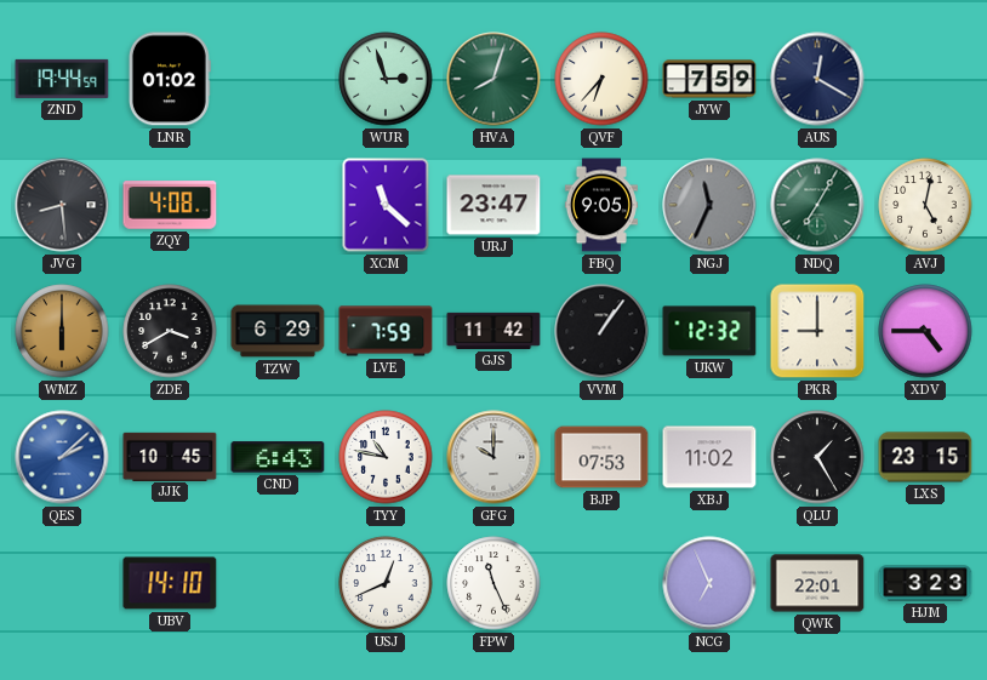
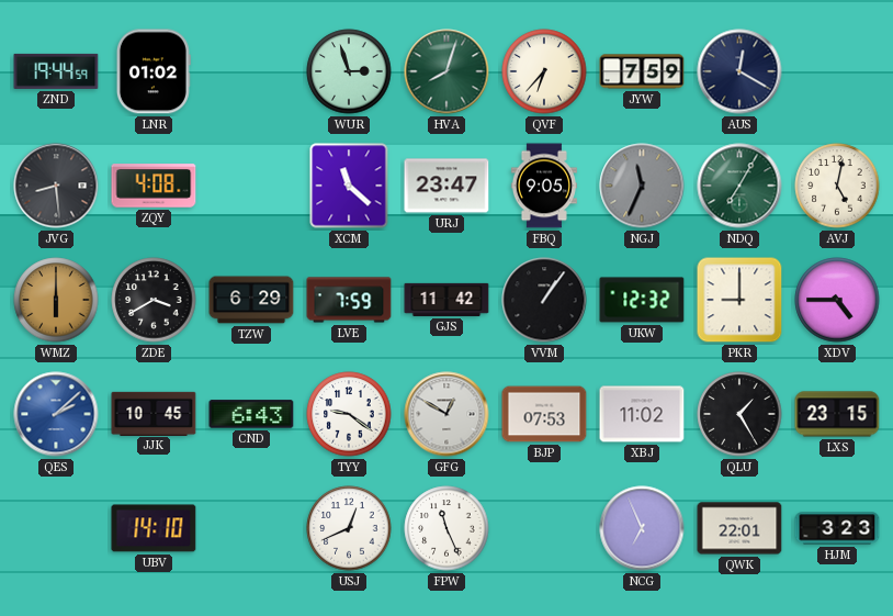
TYY: 10:47 -> 9:21
GFG: 10:00 -> 12:50
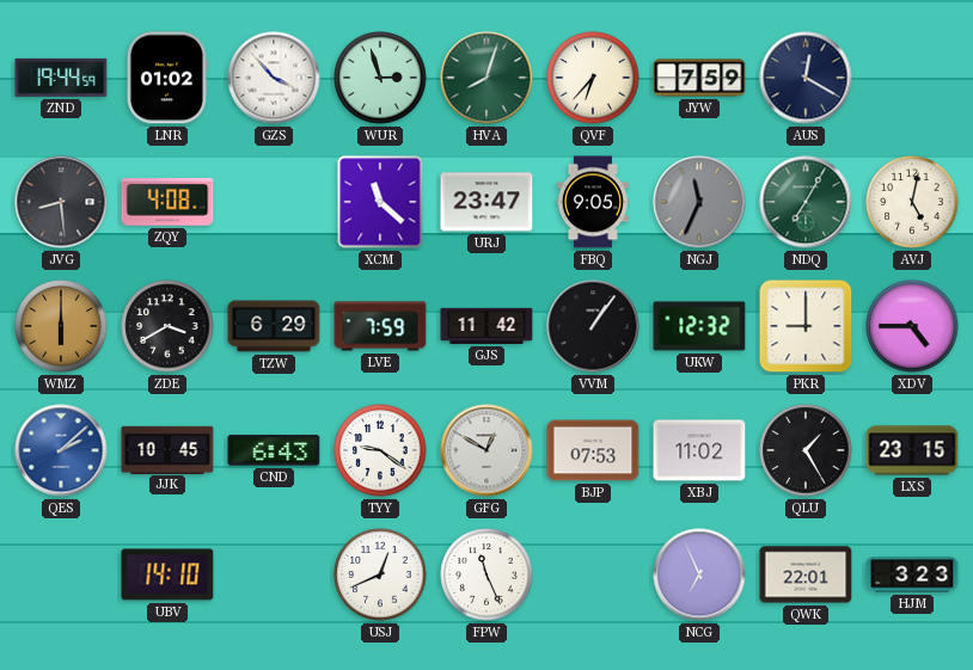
GZS: none -> 3:53
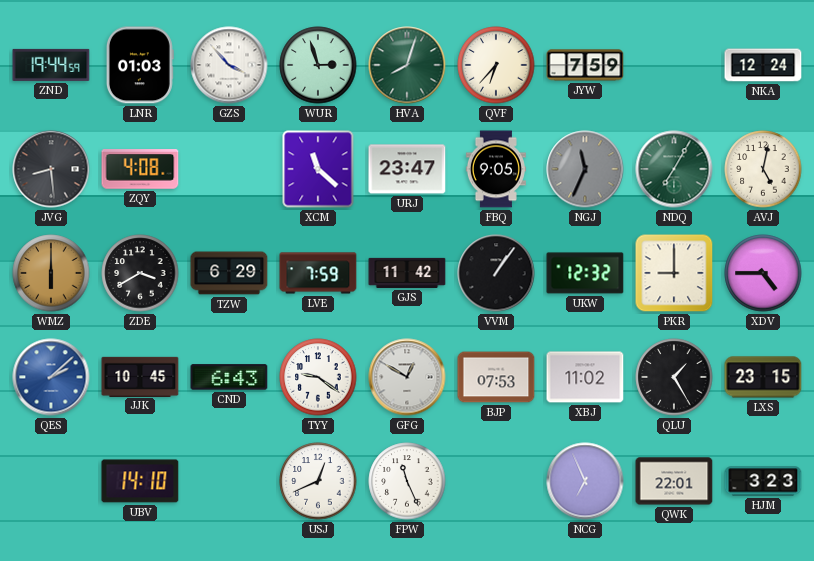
LNR: 01:02 -> 01:03
AUS: 12:20 -> none
NKA: none -> 12:24
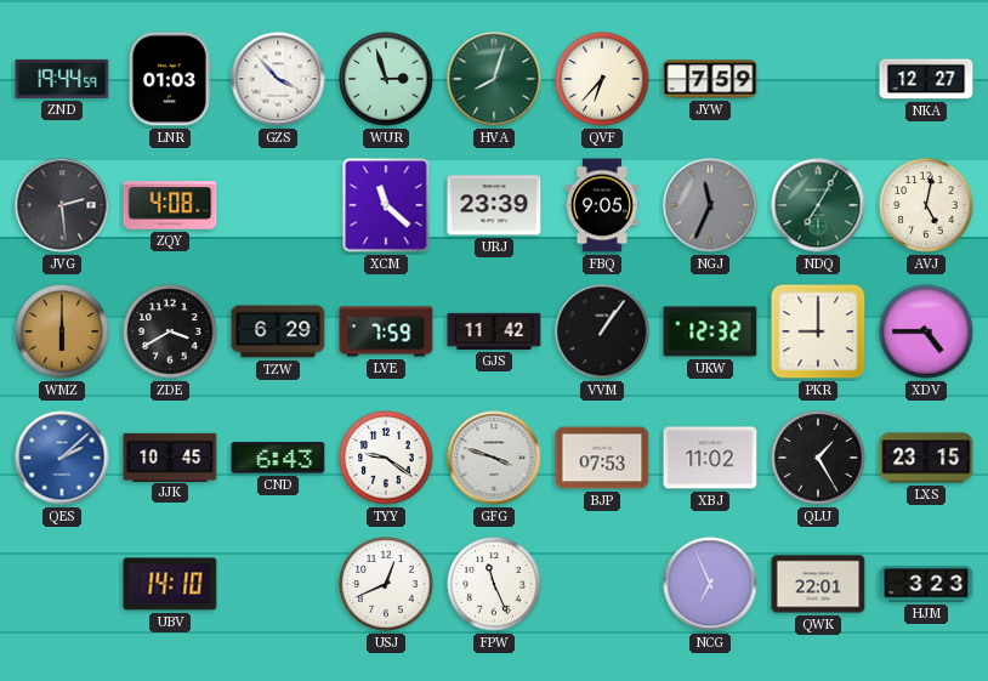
NKA: 12:24 -> 12:27
JVG: 8:29 -> 2:29
URJ: 23:47 -> 23:39
GFG: 12:50 -> 3:48
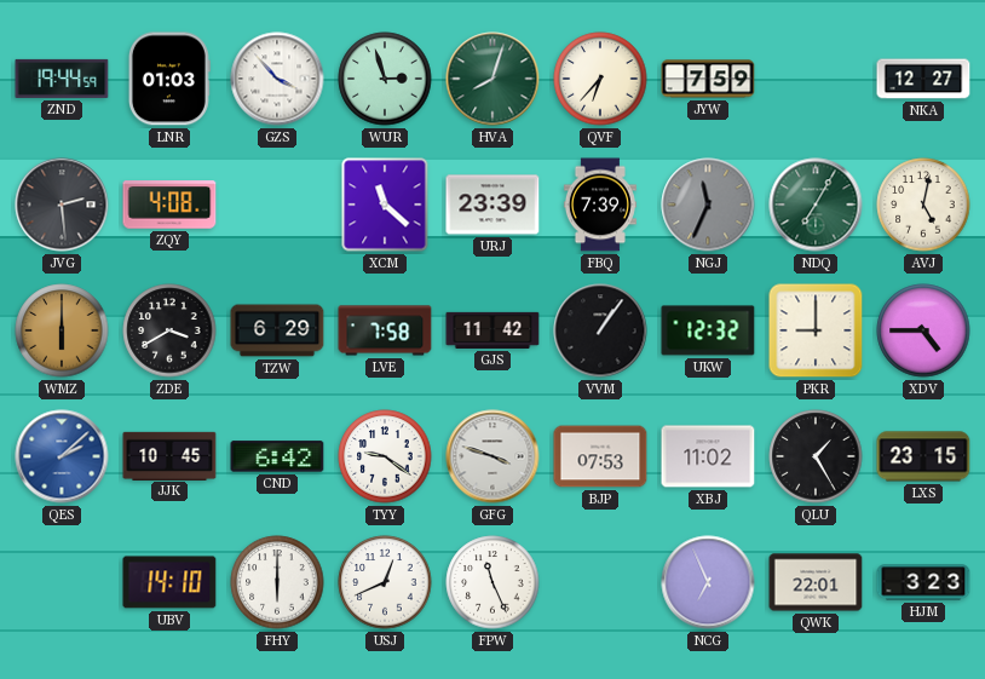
FBQ: 9:05 -> 7:39
LVE: 7:59 -> 7:58
CND: 6:43 -> 6:42
FHY: none -> 6:00
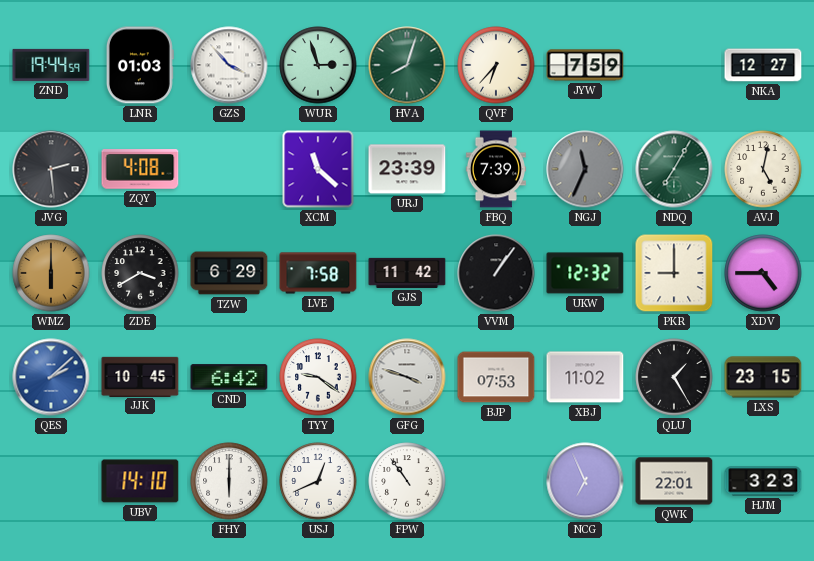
FPW: 11:26 -> 10:54
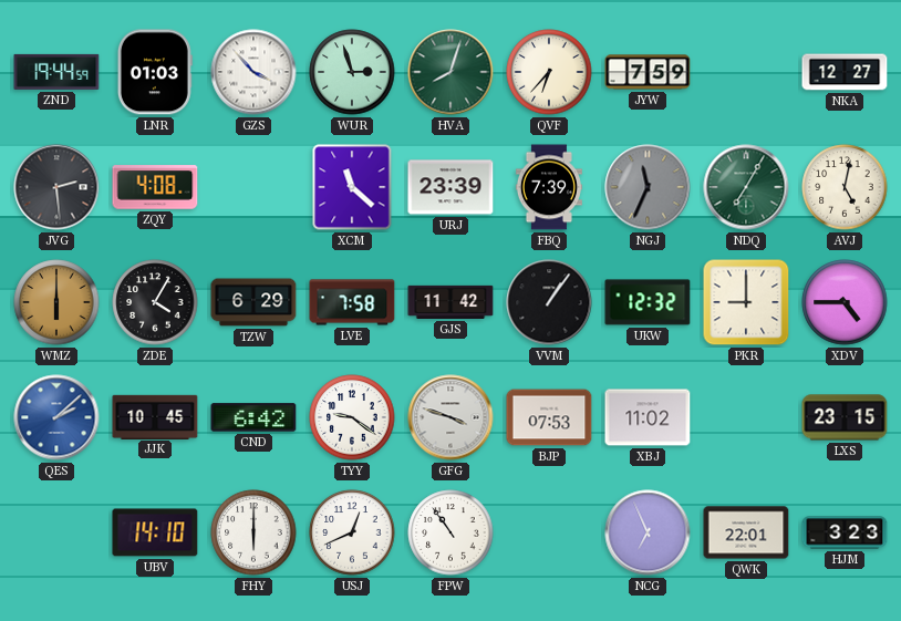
ZDE: 3:40 -> 4:05
QLU: 1:25 -> none
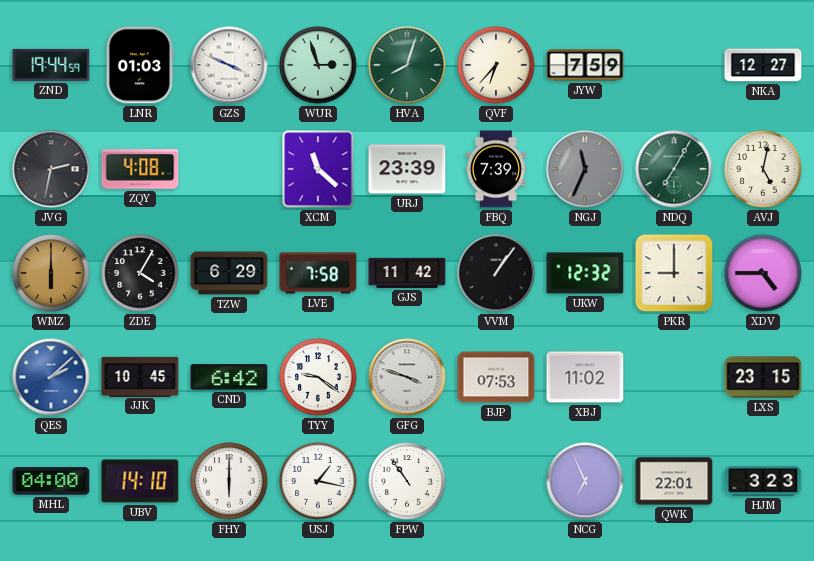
GZS: 3:53 -> 3:49
JVG: 2:29 -> 2:32
MHL: none -> 04:00
USJ: 12:41 -> 1:17
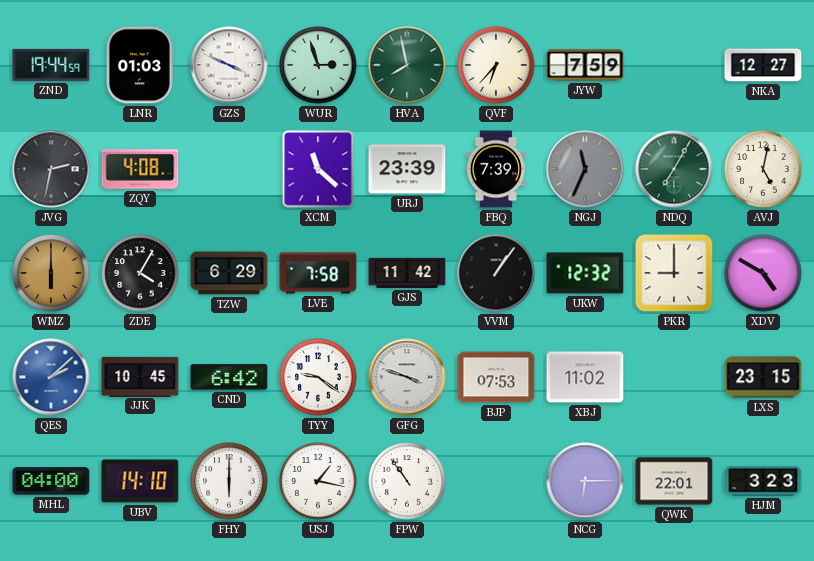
HVA: 8:03 -> 7:58
XDV: 4:45 -> 4:50
NCG: 6:56 -> 6:15
